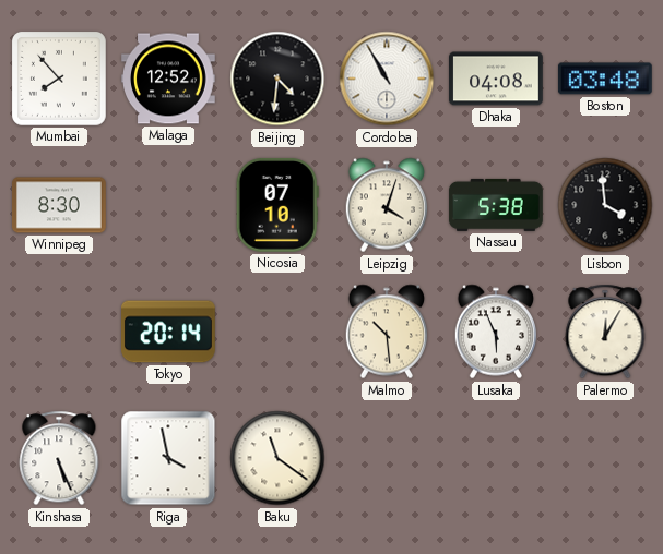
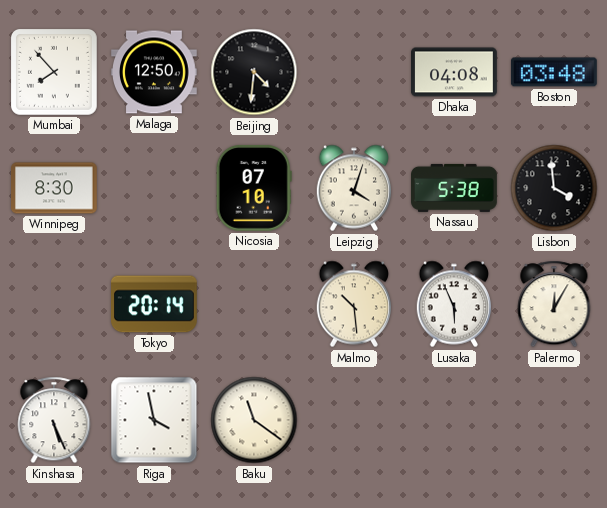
Malaga: 12:52 -> 12:50
Cordoba: 10:55 -> none
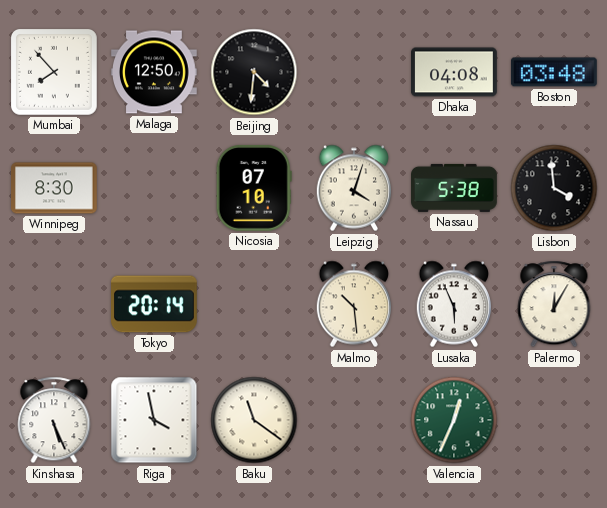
Valencia: none -> 12:34
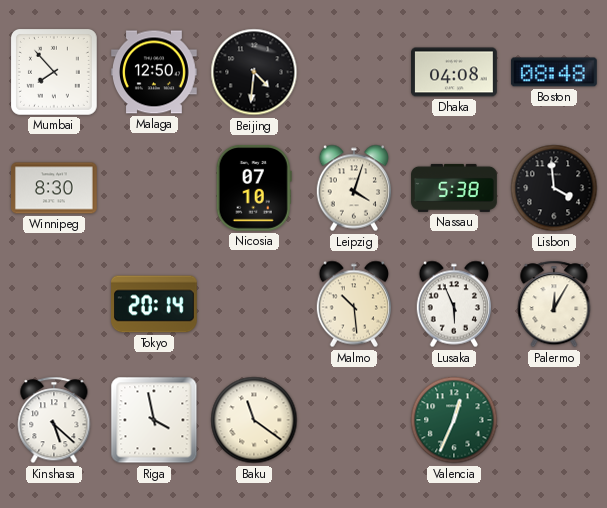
Boston: 03:48 -> 08:48
Kinshasa: 5:26 -> 5:22
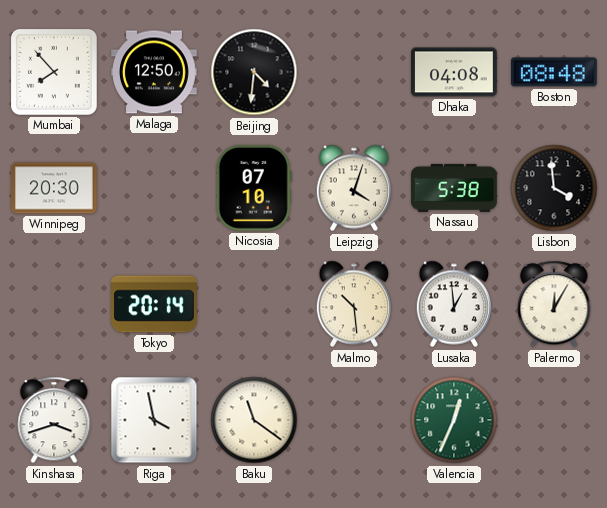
Winnipeg: 8:30 -> 20:30
Lusaka: 5:56 -> 12:59
Kinshasa: 5:22 -> 3:42
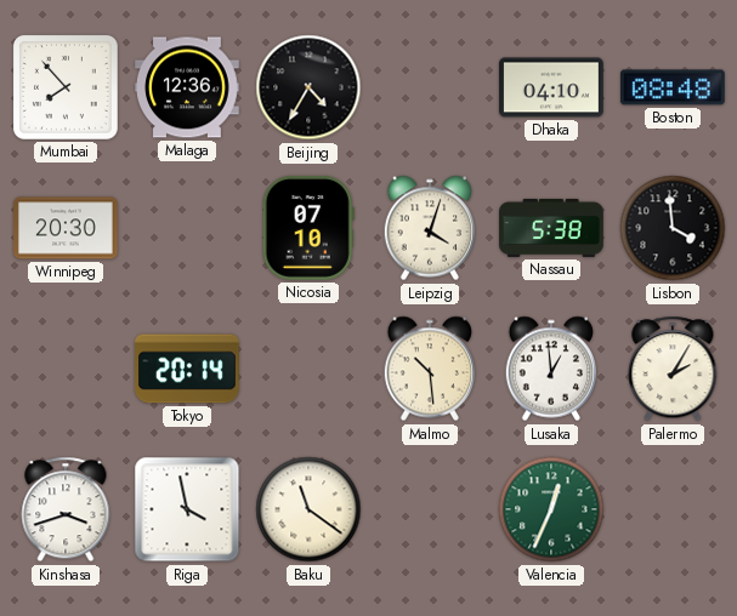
Malaga: 12:50 -> 12:36
Beijing: 4:31 -> 4:35
Dhaka: 04:08 -> 04:10
Palermo: 12:05 -> 2:05
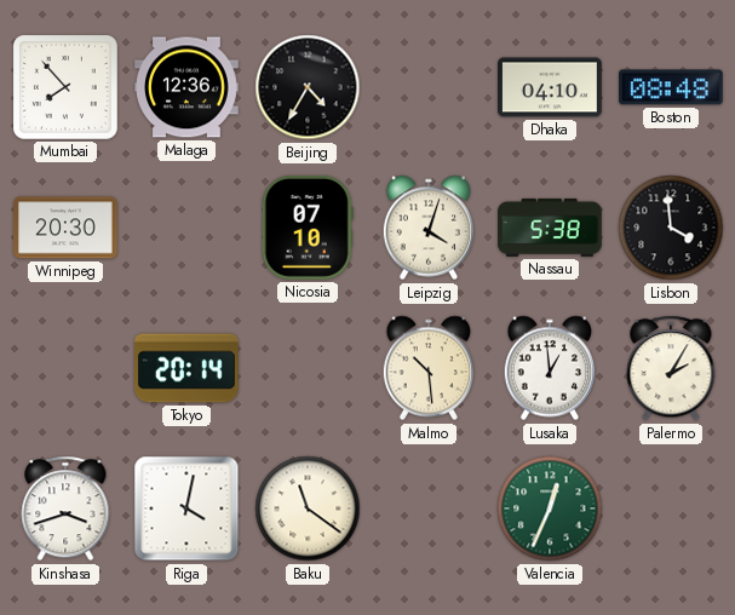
Riga: 3:58 -> 4:02
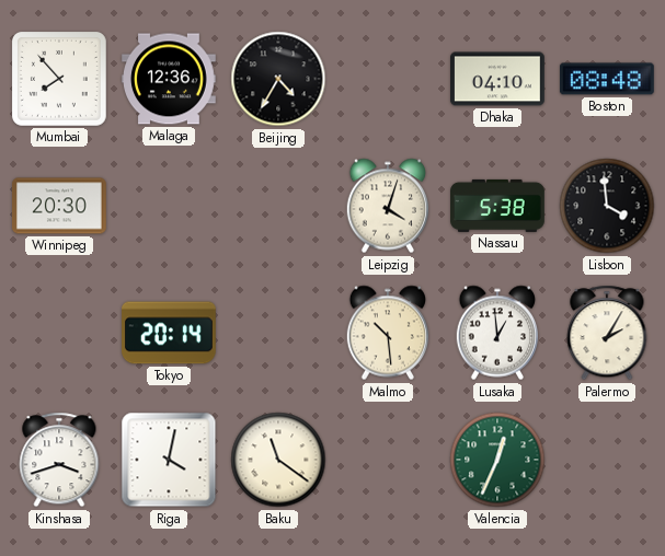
Nicosia: 07:10 -> none
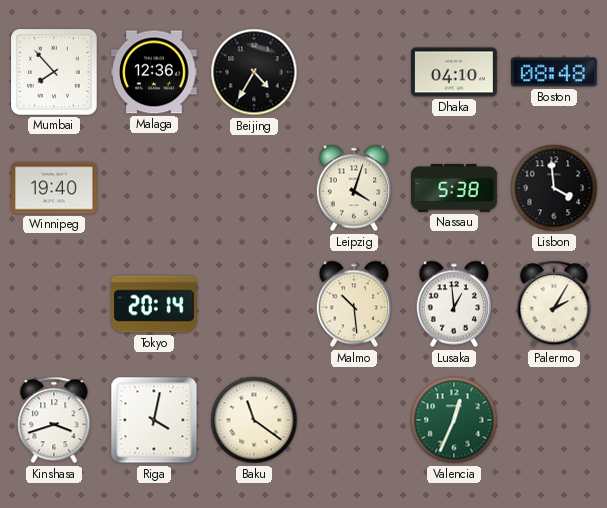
Winnipeg: 20:30 -> 19:40
